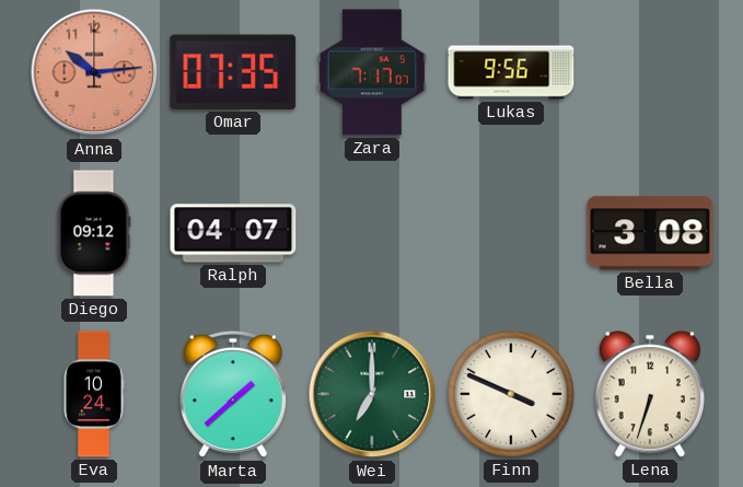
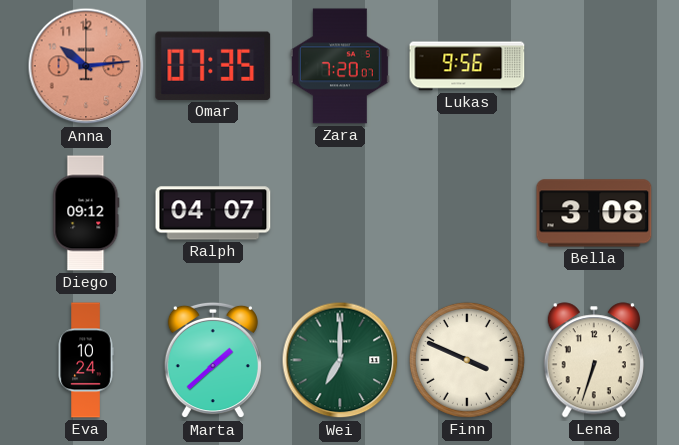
Zara: 7:17 -> 7:20
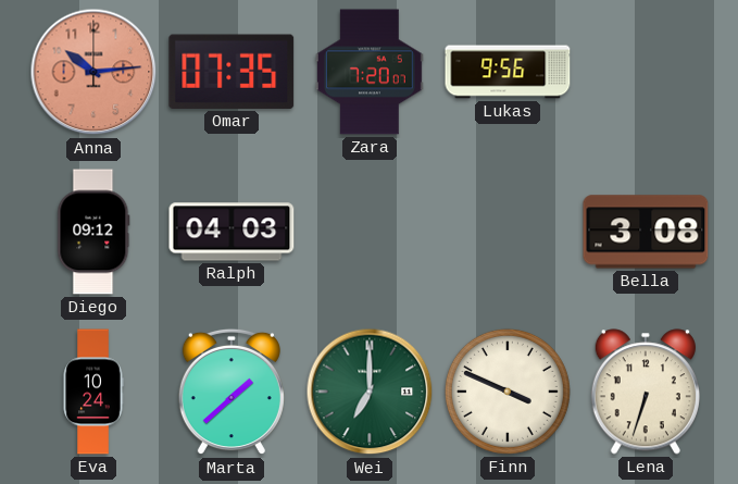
Ralph: 04:07 -> 04:03
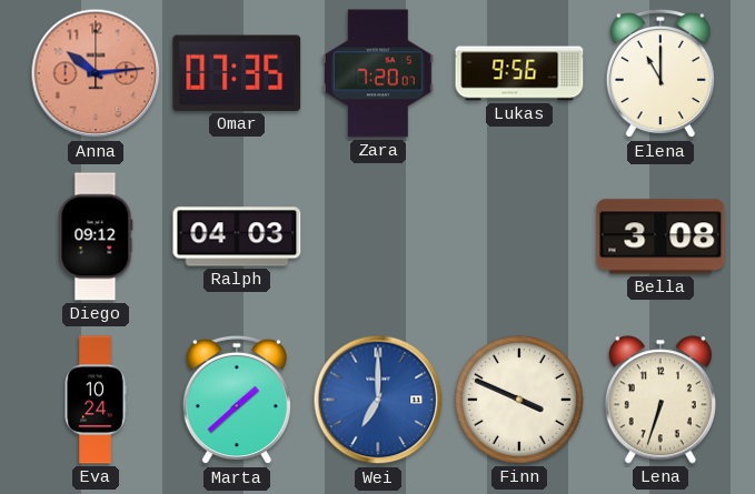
Elena: none -> 11:00
Wei dial: green -> blue
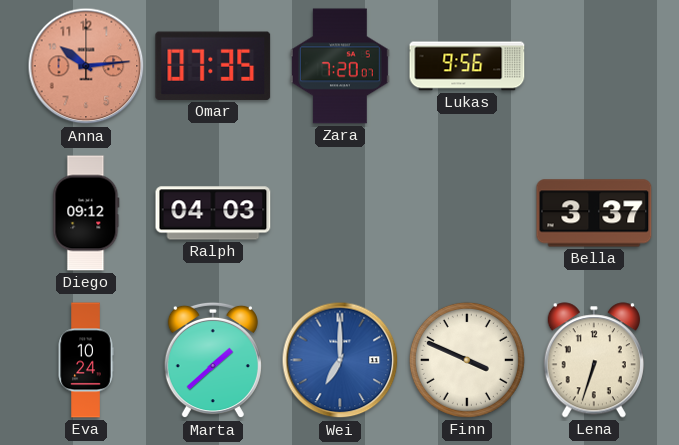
Elena: 11:00 -> none
Bella: 3:08 -> 3:37
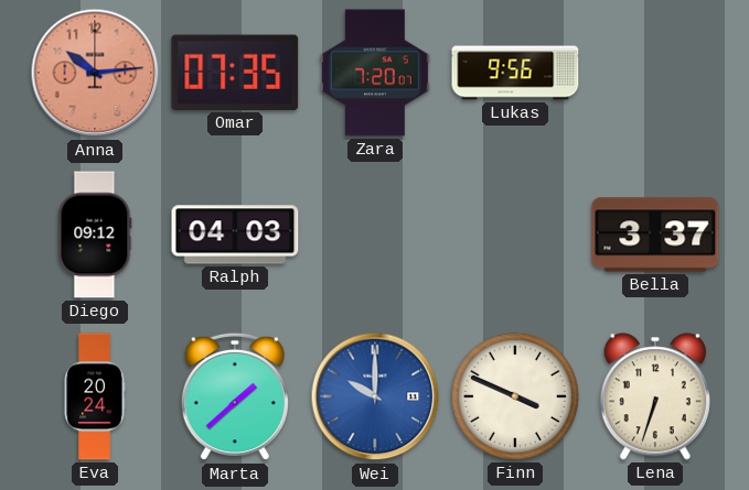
Eva: 10:24 -> 20:24
Wei: 7:00 -> 10:00
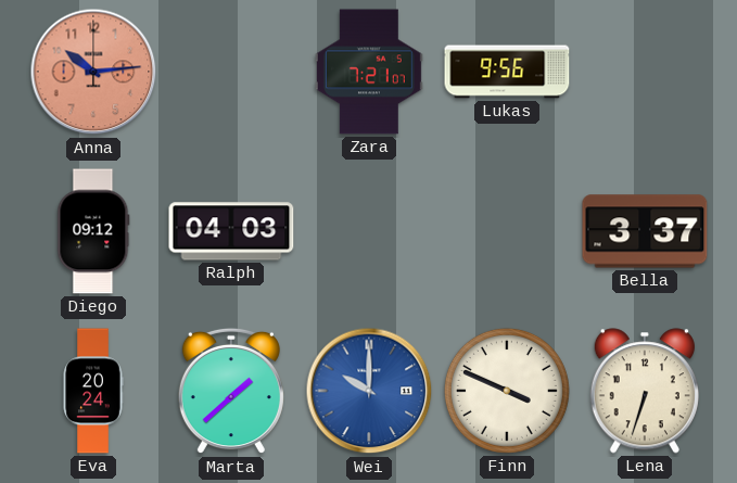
Omar: 07:35 -> none
Zara: 7:20 -> 7:21
